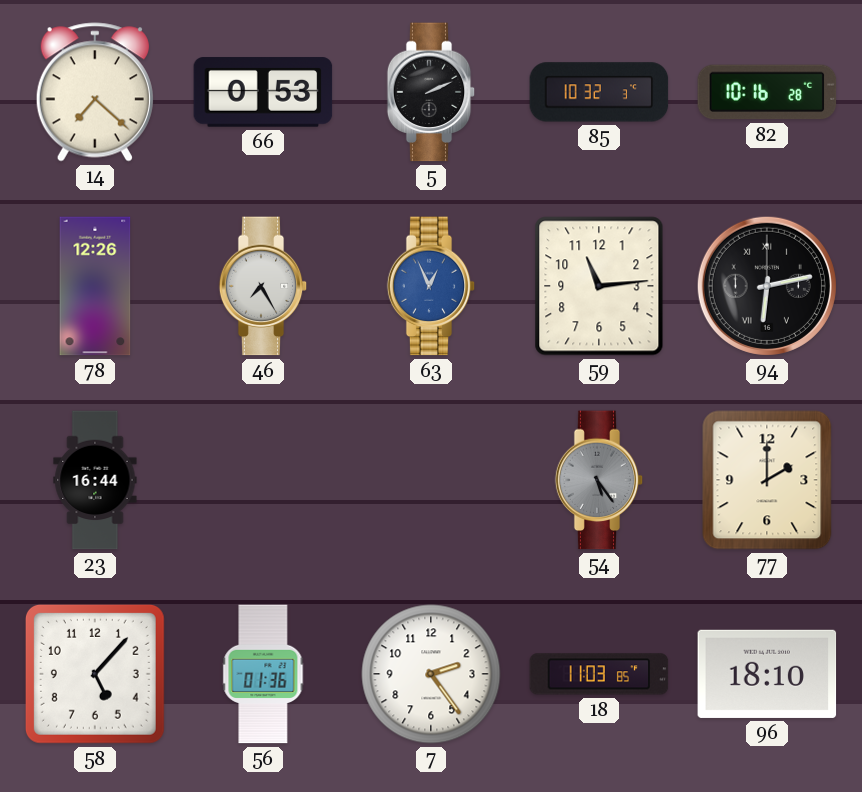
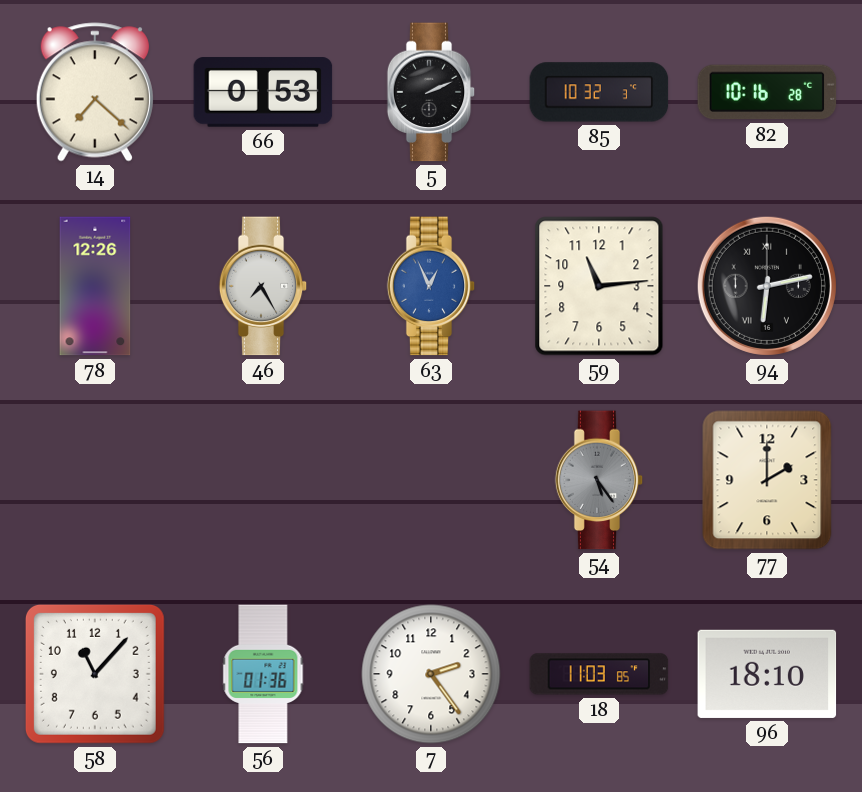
23: 16:44 -> none
58: 5:07 -> 11:07
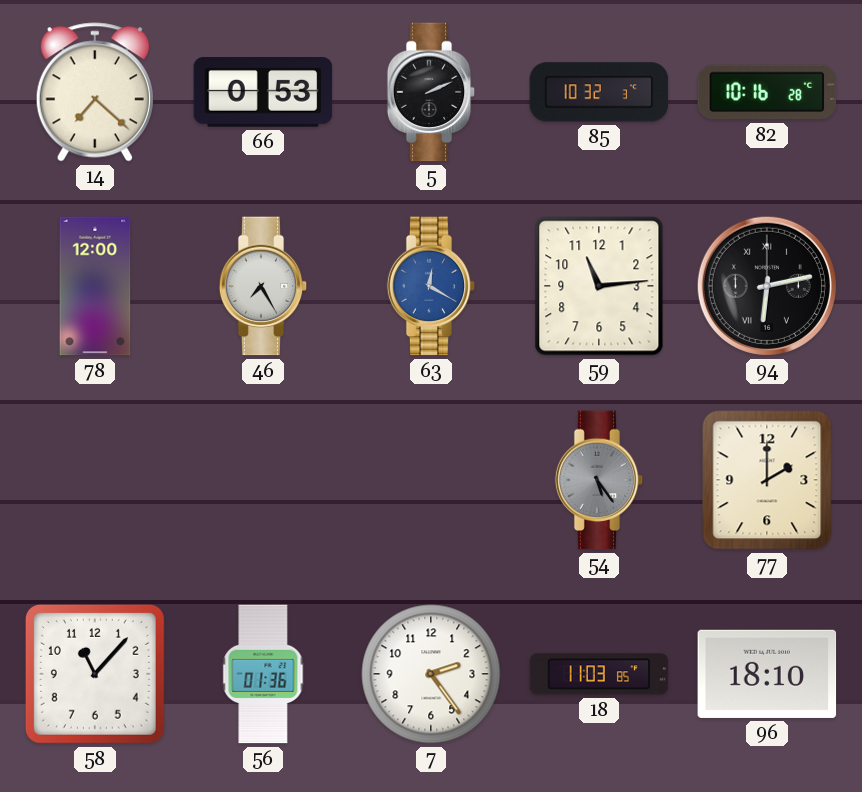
78: 12:26 -> 12:00
63: 12:56 -> 12:20
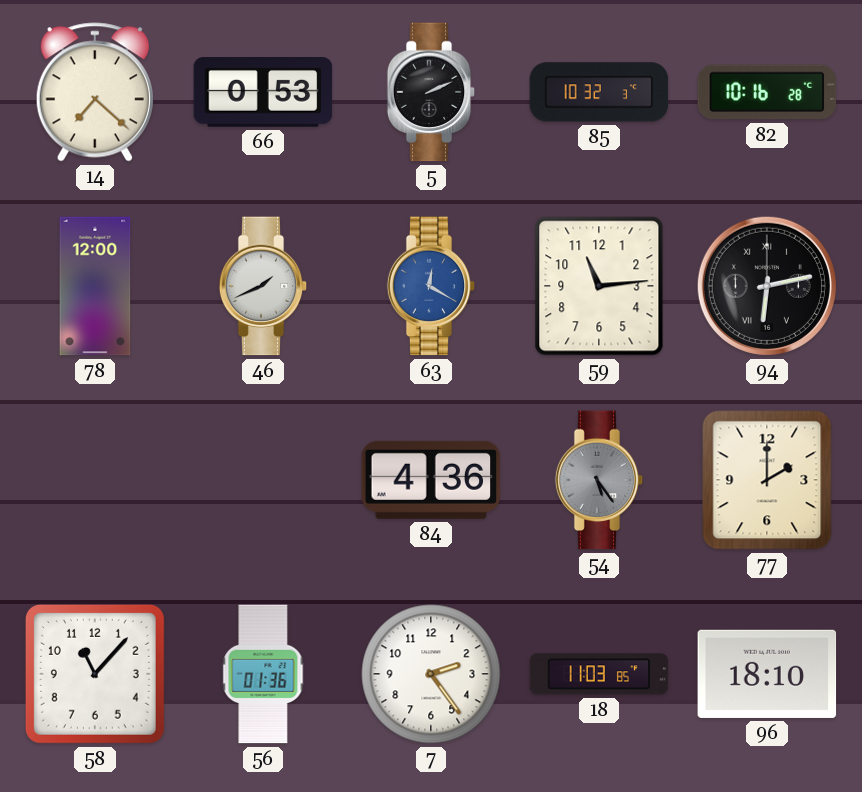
46: 7:25 -> 1:41
84: none -> 4:36
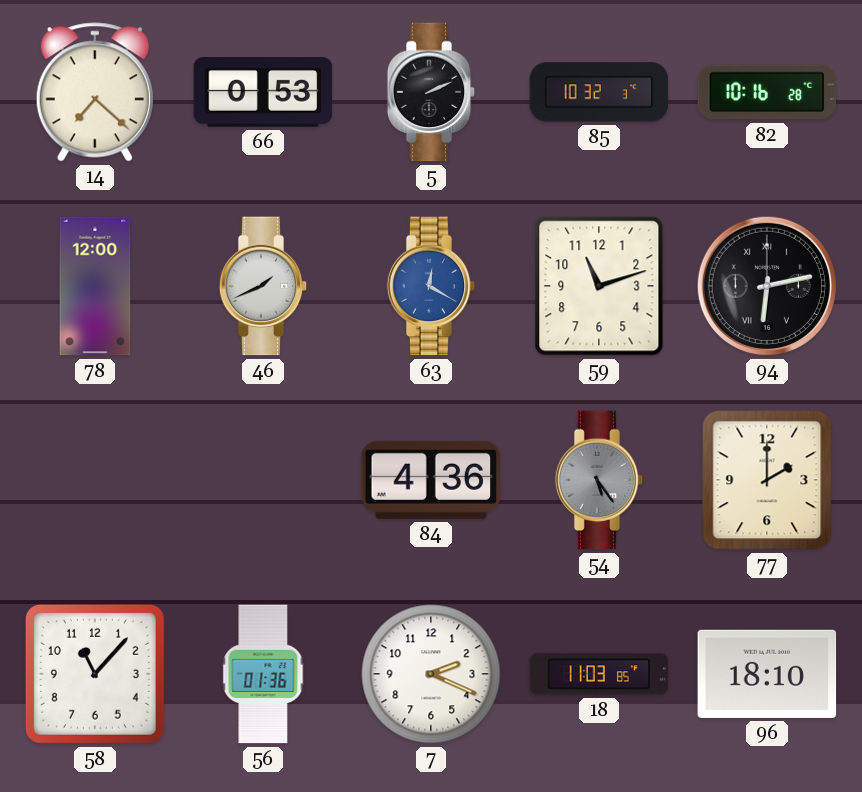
59: 11:14 -> 11:12
7: 2:24 -> 2:19
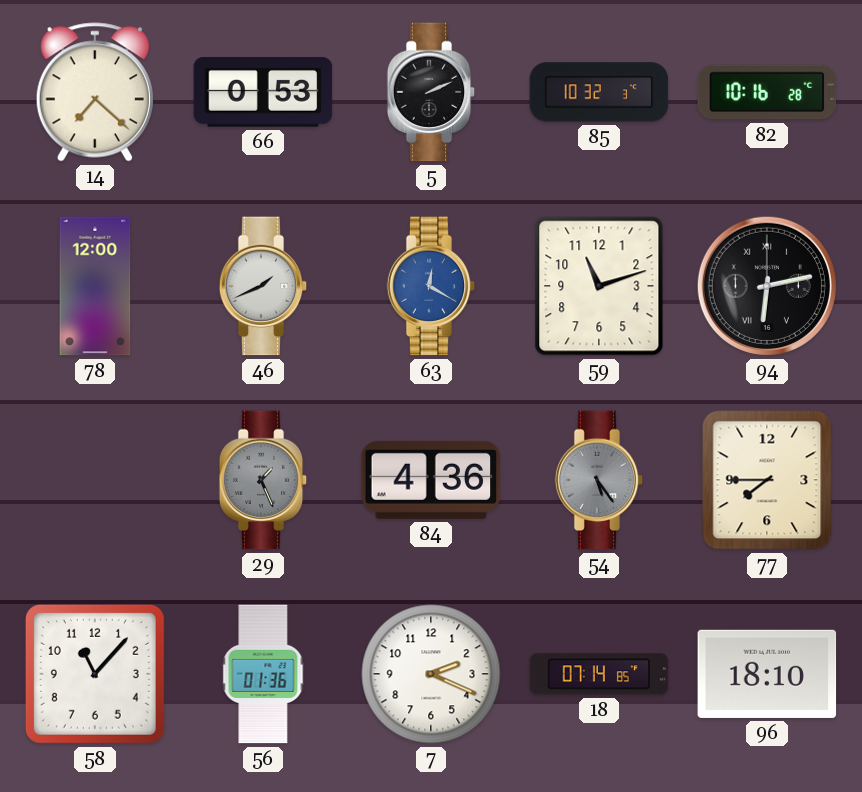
29: none -> 1:26
77: 2:00 -> 7:45
18: 11:03 -> 07:14
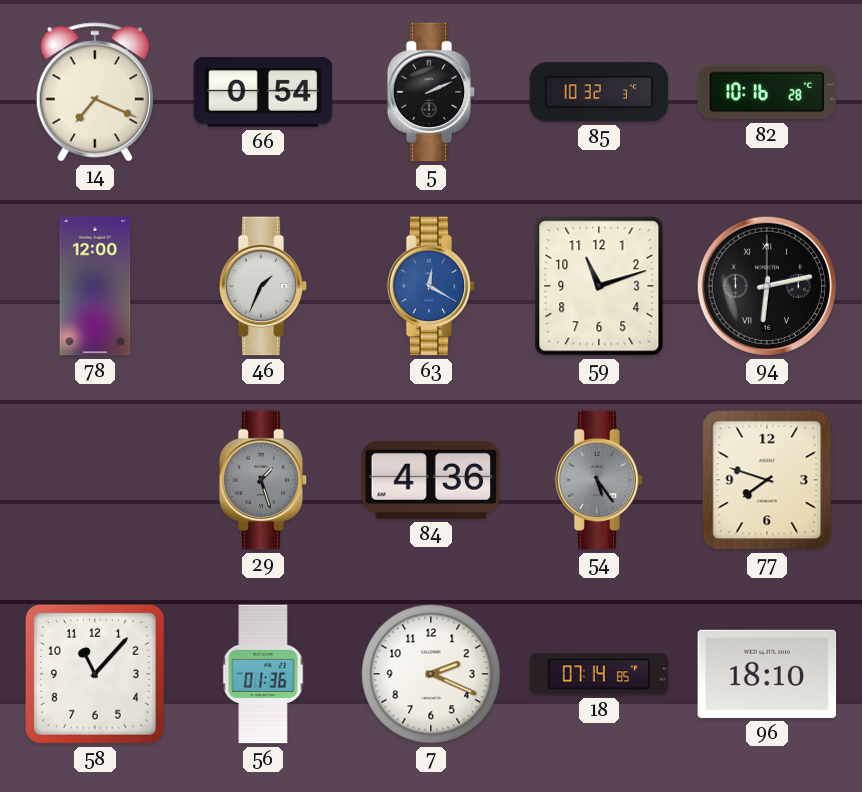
14: 7:22 -> 7:19
66: 0:53 -> 0:54
46: 1:41 -> 1:34
29: 1:26 -> 1:27
77: 7:45 -> 7:48
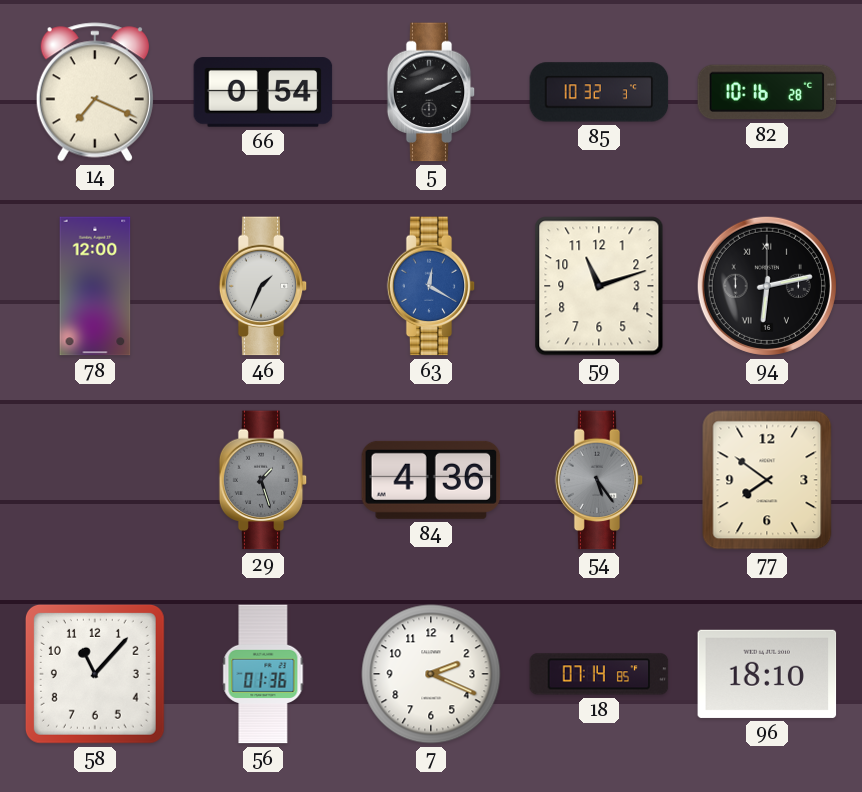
77: 7:48 -> 7:51
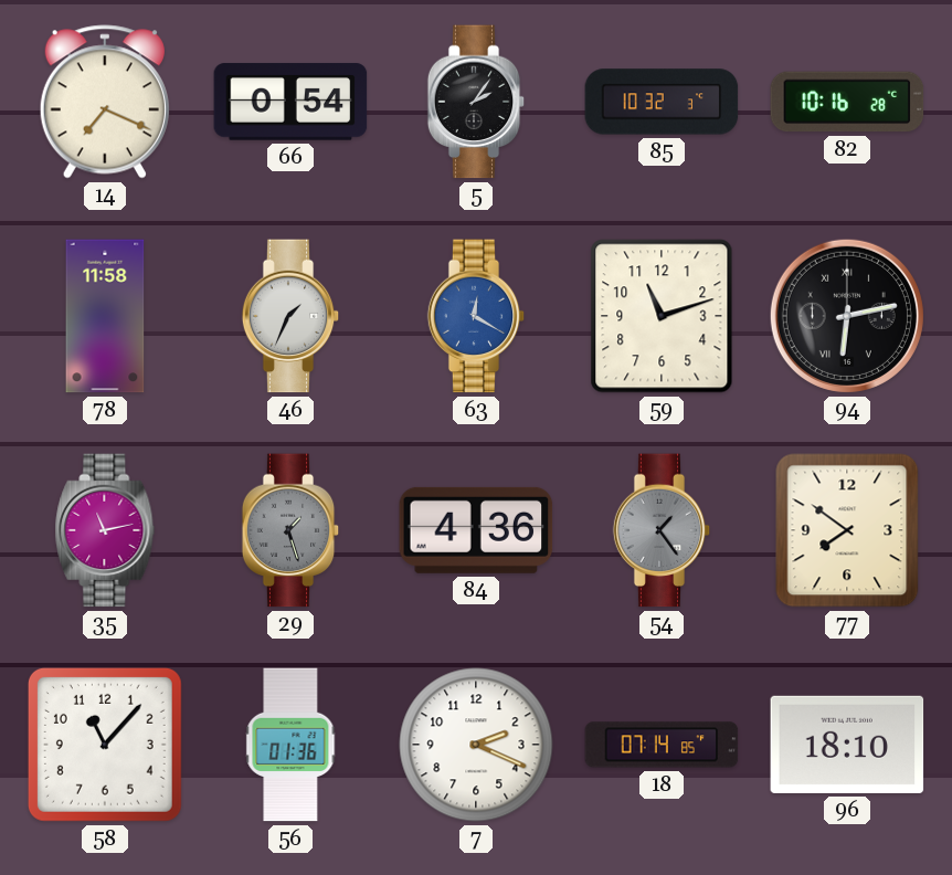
5: 2:11 -> 2:06
78: 12:00 -> 11:58
35: none -> 11:13
54: 5:24 -> 1:24
